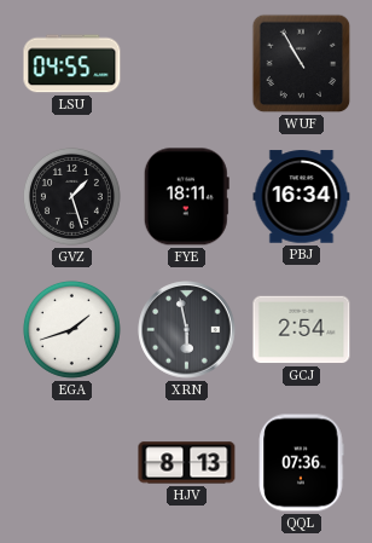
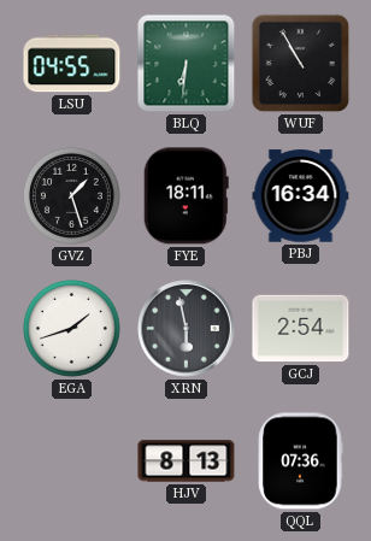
BLQ: none -> 6:31
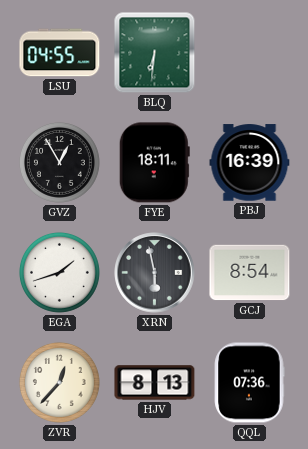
WUF: 10:55 -> none
GVZ: 1:27 -> 12:55
PBJ: 16:34 -> 16:39
GCJ: 2:54 -> 8:54
ZVR: none -> 12:37
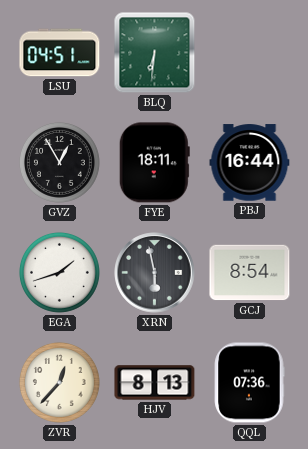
LSU: 04:55 -> 04:51
PBJ: 16:39 -> 16:44
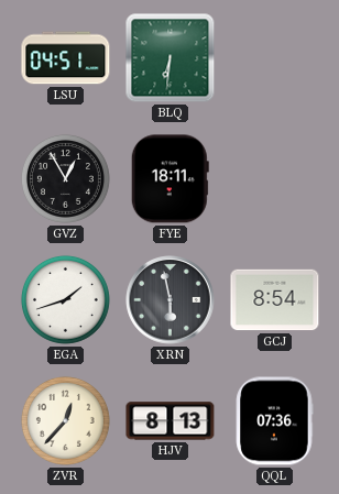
PBJ: 16:44 -> none
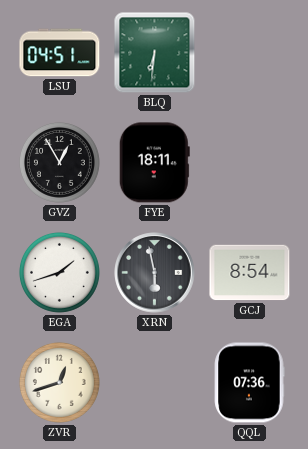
ZVR: 12:37 -> 12:42
HJV: 8:13 -> none
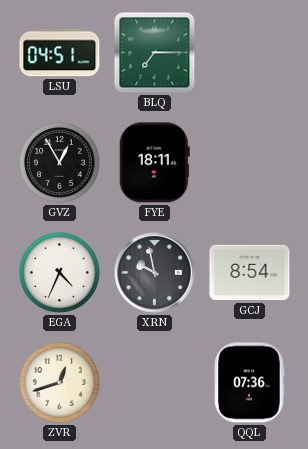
BLQ: 6:31 -> 7:15
EGA: 1:42 -> 4:34
XRN: 5:58 -> 9:58
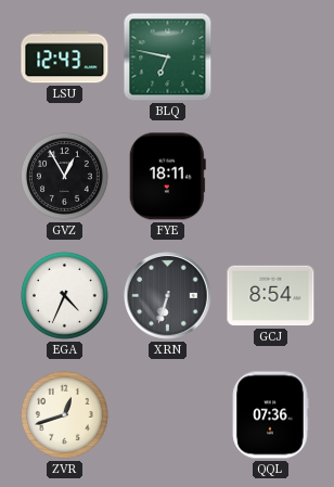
LSU: 04:51 -> 12:43
BLQ: 7:15 -> 6:47
XRN: 9:58 -> 6:33
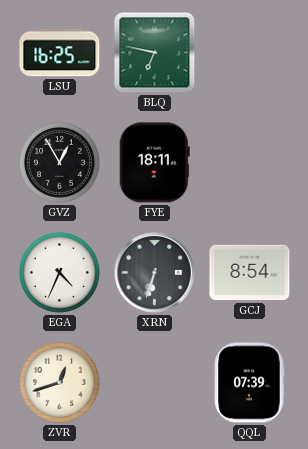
LSU: 12:43 -> 16:25
QQL: 07:36 -> 07:39
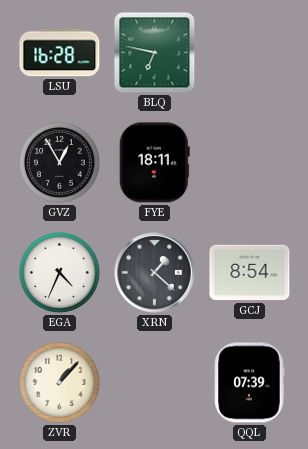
LSU: 16:25 -> 16:28
XRN: 6:33 -> 1:22
ZVR: 12:42 -> 1:07
